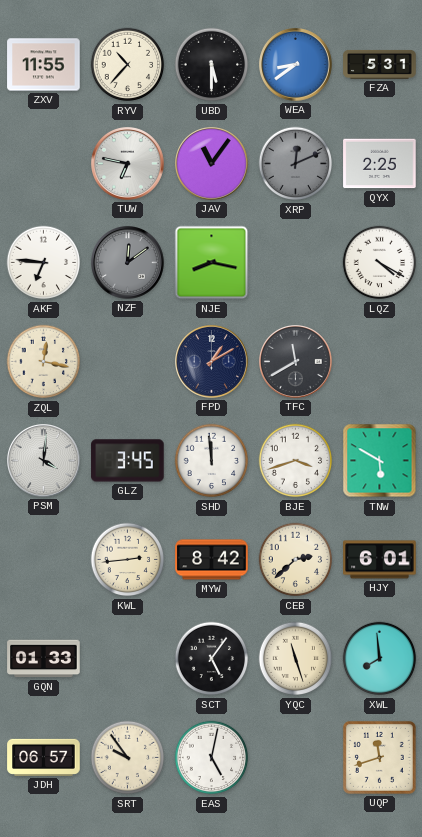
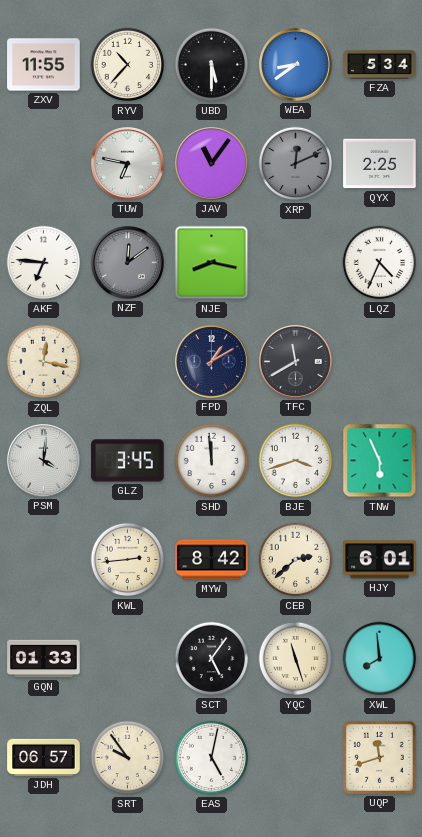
FZA: 5:31 -> 5:34
LQZ: 4:20 -> 4:34
TNW: 5:50 -> 5:56
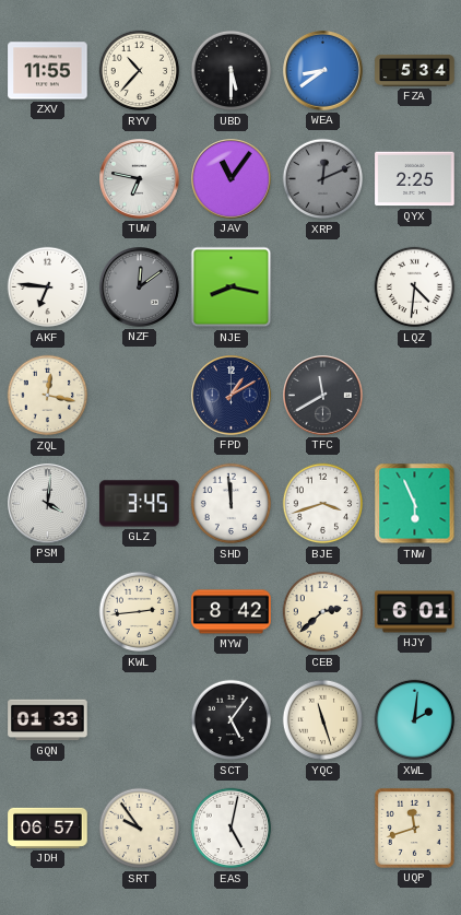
LQZ: 4:34 -> 4:31
XWL: 7:59 -> 2:01
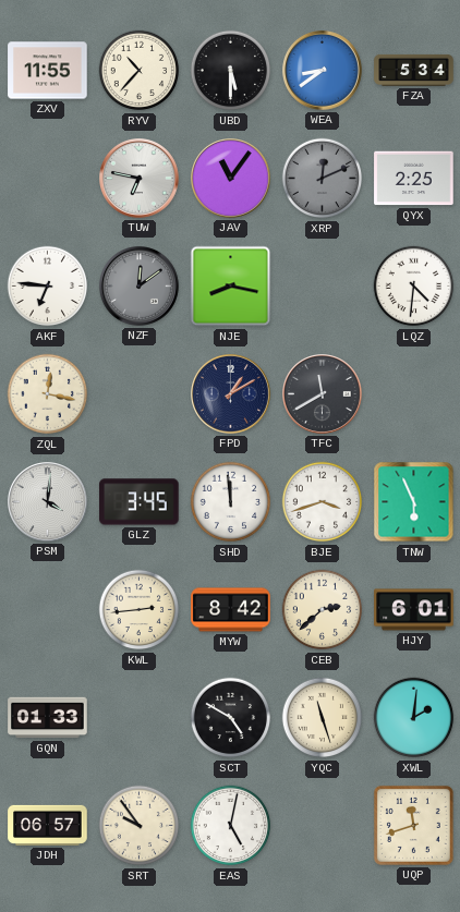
SCT: 5:06 -> 4:50
